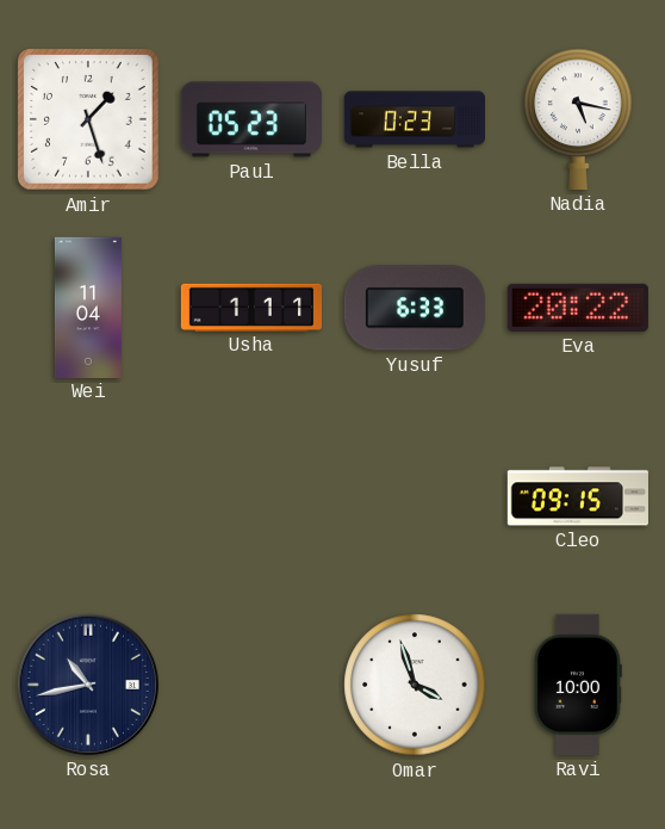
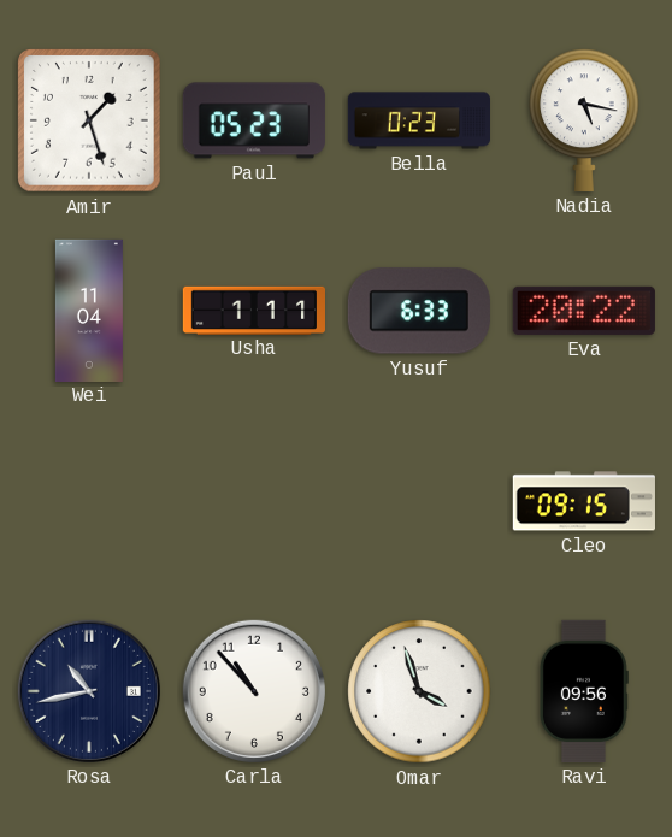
Carla: none -> 10:53
Ravi: 10:00 -> 09:56
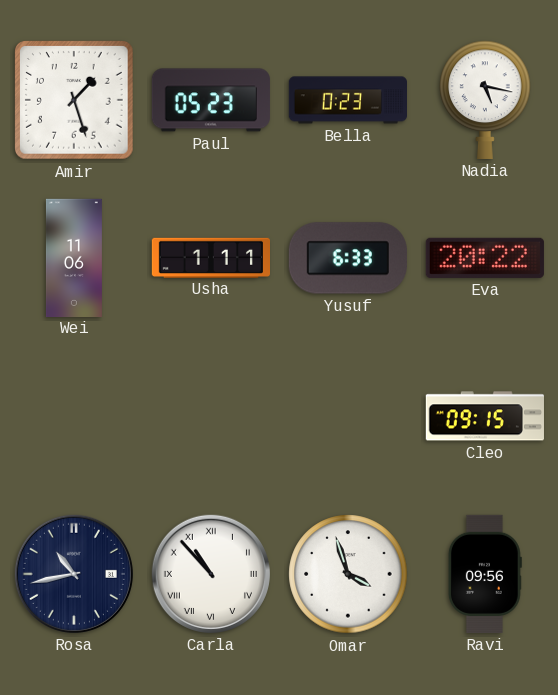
Wei: 11:04 -> 11:06
Carla numerals: Arabic -> Roman
